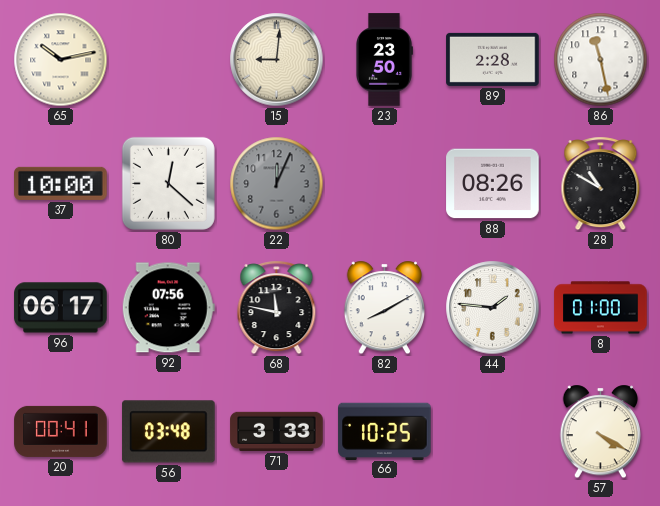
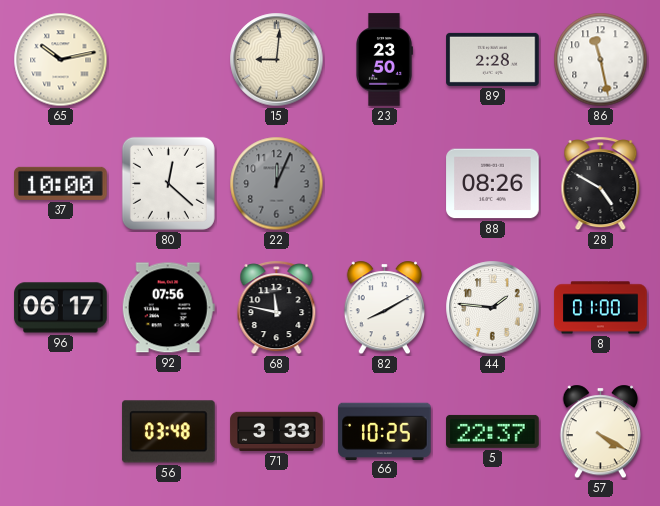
28: 10:50 -> 4:50
20: 00:41 -> none
5: none -> 22:37
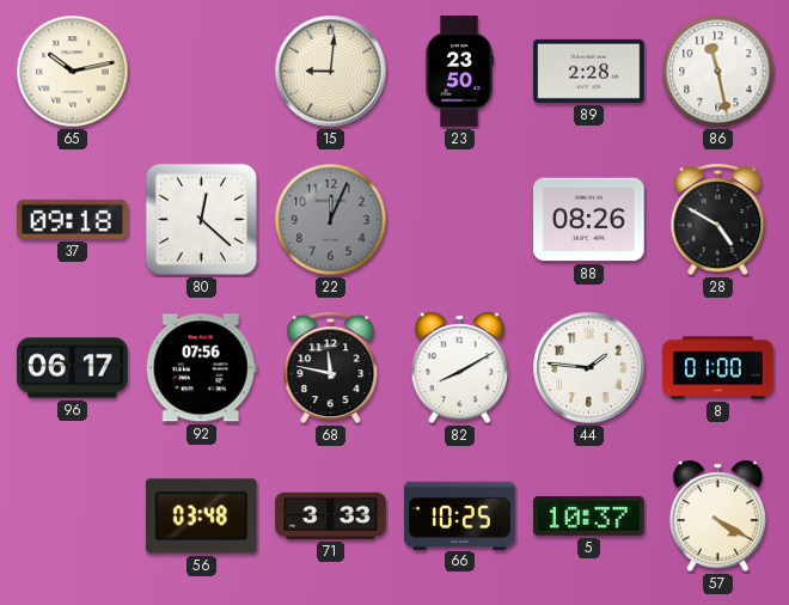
37: 10:00 -> 09:18
5: 22:37 -> 10:37
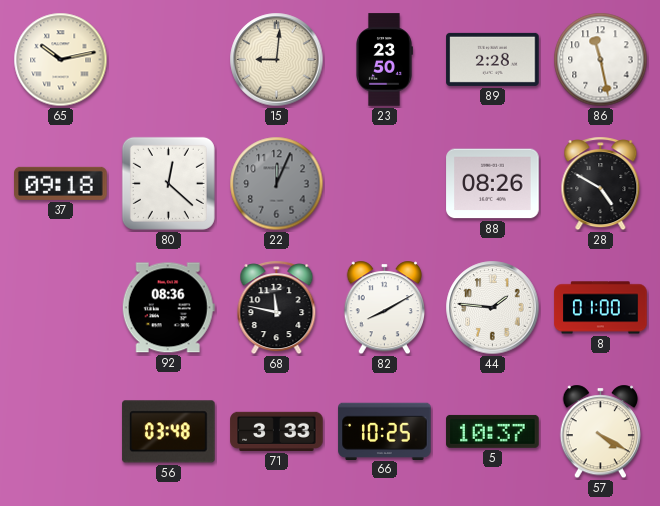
96: 06:17 -> none
92: 07:56 -> 08:36
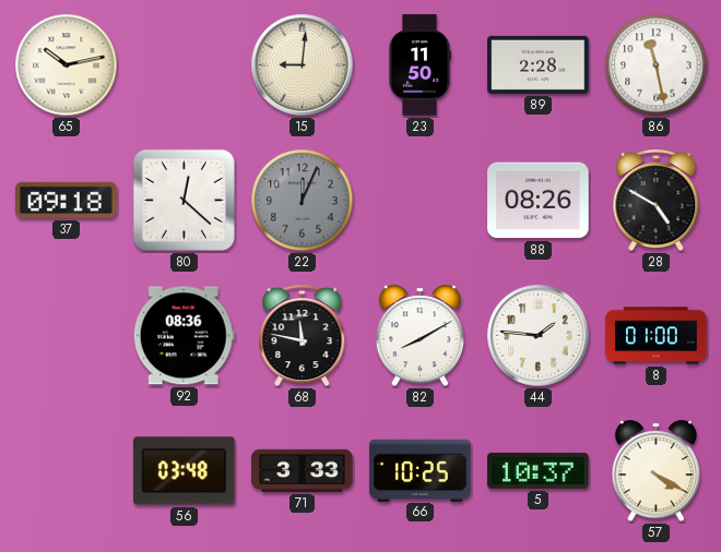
23: 23:50 -> 11:50
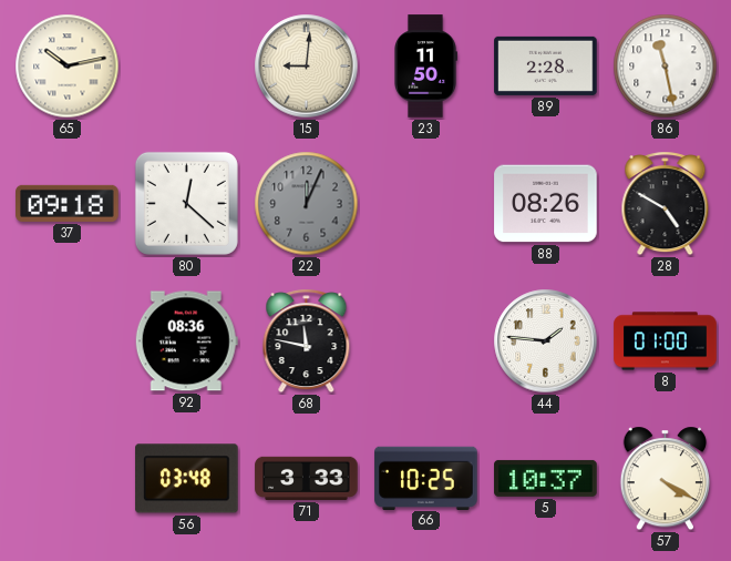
82: 8:10 -> none
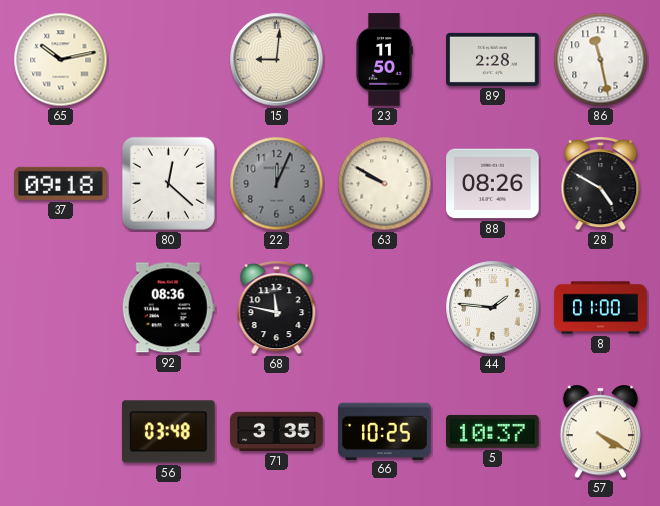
63: none -> 9:50
71: 3:33 -> 3:35
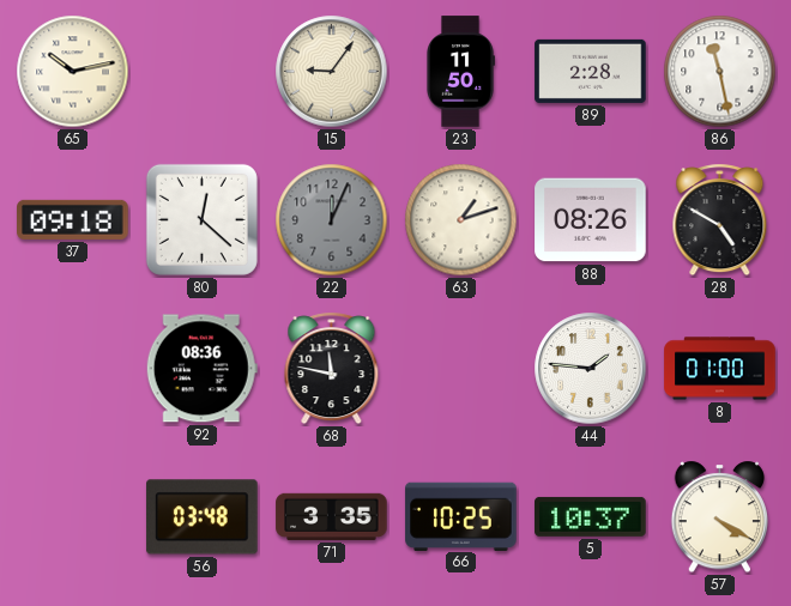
15: 9:01 -> 9:06
63: 9:50 -> 1:12
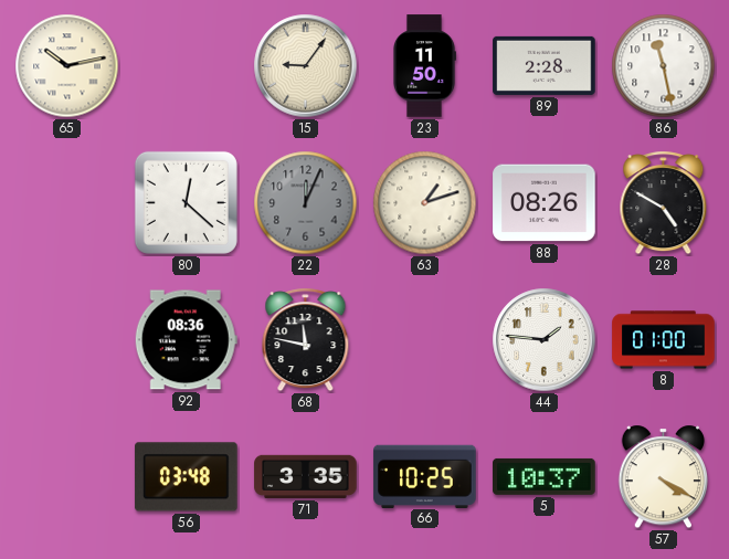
37: 09:18 -> none
